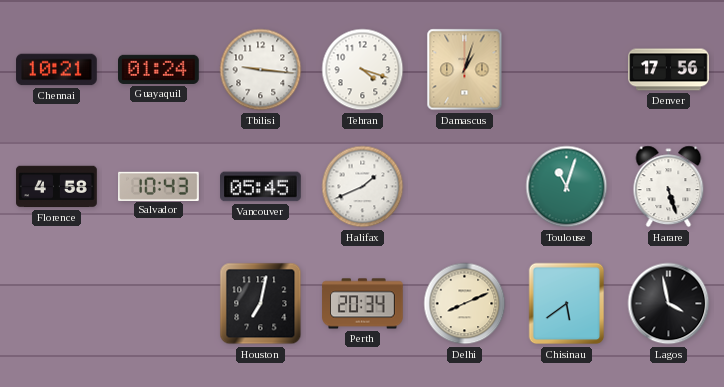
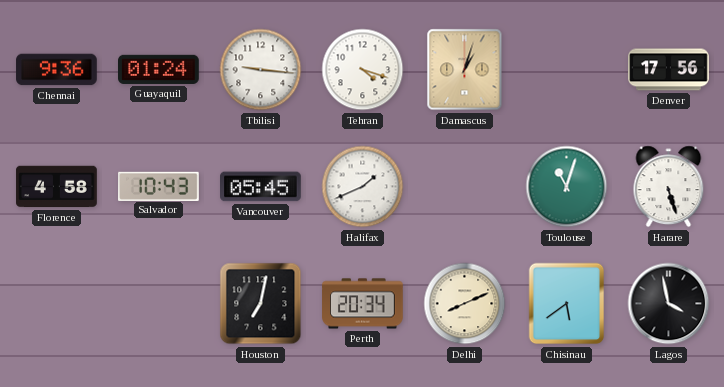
Chennai: 10:21 -> 9:36
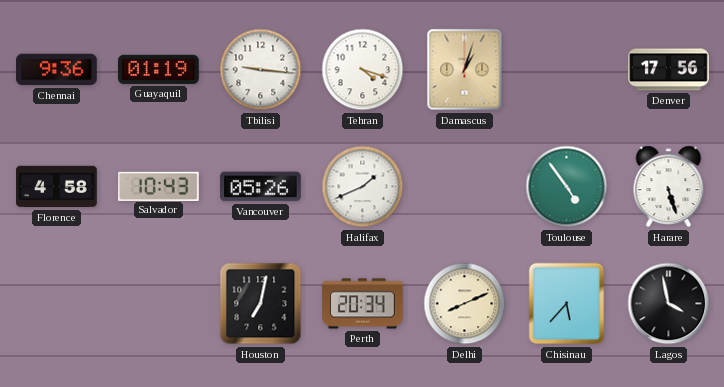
Guayaquil: 01:24 -> 01:19
Vancouver: 05:45 -> 05:26
Toulouse: 11:03 -> 4:54
Chisinau: 5:39 -> 5:37
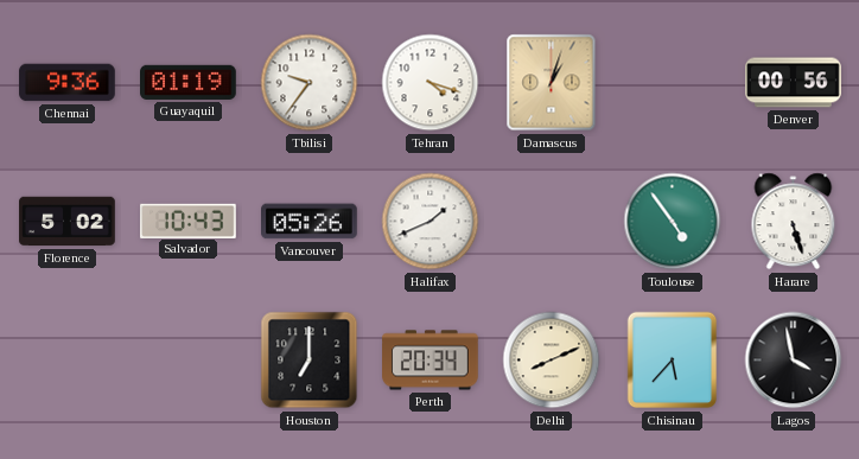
Tbilisi: 9:16 -> 9:36
Denver: 17:56 -> 00:56
Florence: 4:58 -> 5:02
Houston: 7:02 -> 7:00
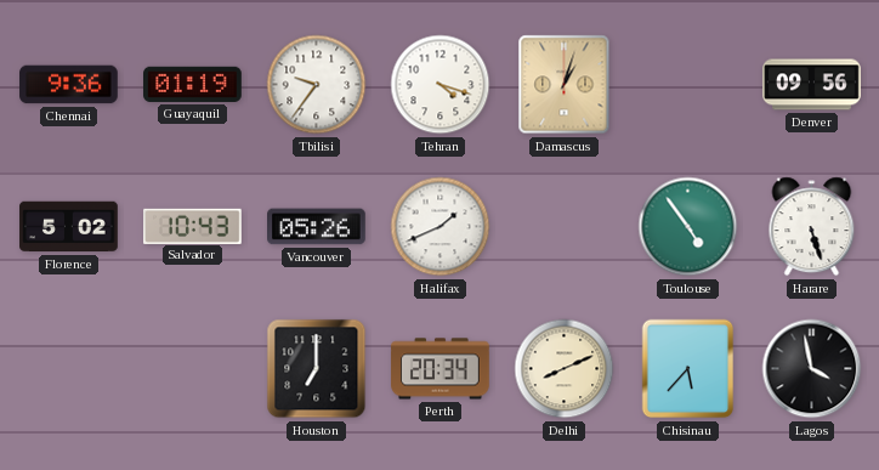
Denver: 00:56 -> 09:56
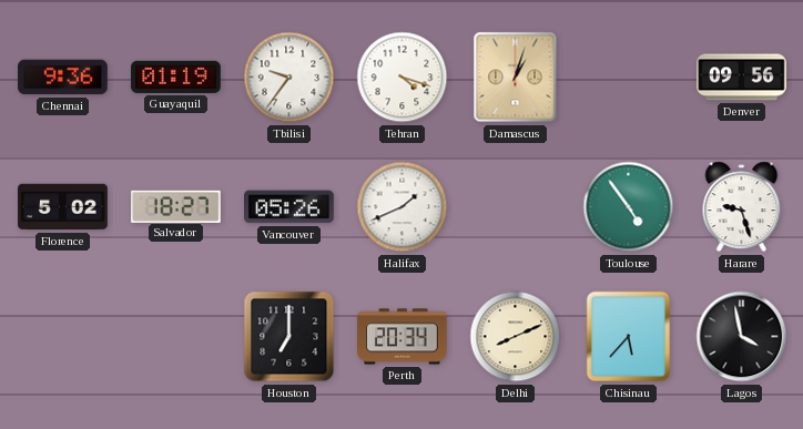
Salvador: 10:43 -> 18:27
Harare: 5:27 -> 9:27
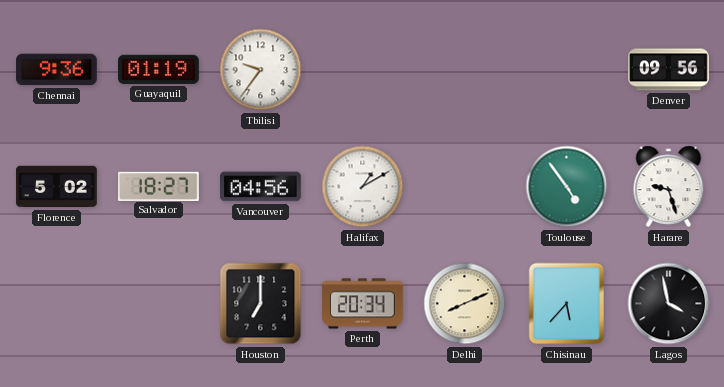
Tehran: 4:18 -> none
Damascus: 1:03 -> none
Vancouver: 05:26 -> 04:56
Halifax: 1:41 -> 1:10
